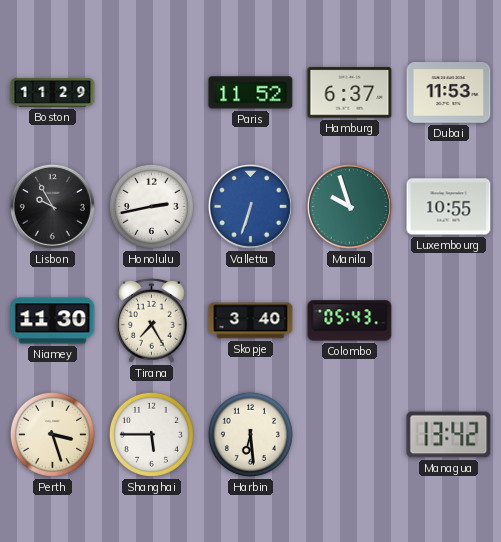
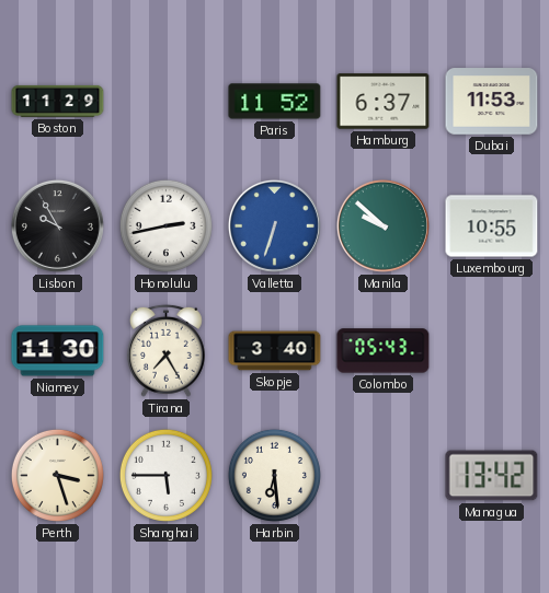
Manila: 9:57 -> 9:52
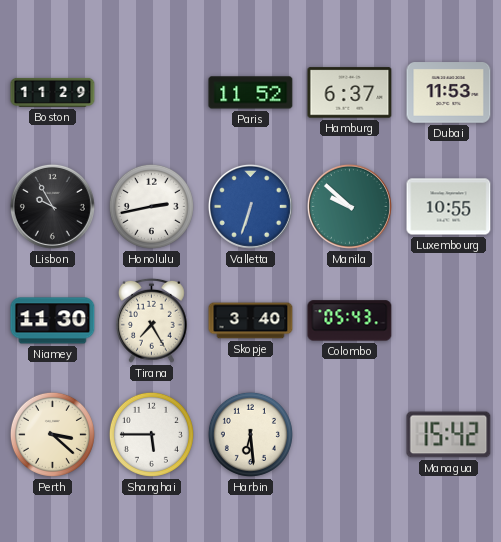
Perth: 3:27 -> 3:22
Managua: 13:42 -> 15:42
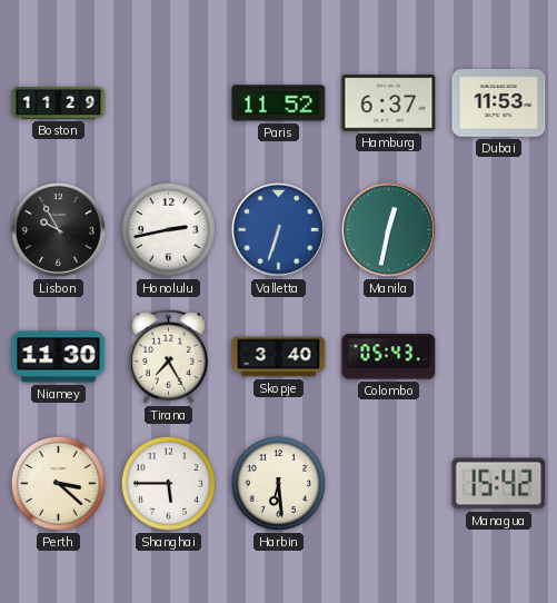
Manila: 9:52 -> 12:32
Luxembourg: 10:55 -> none
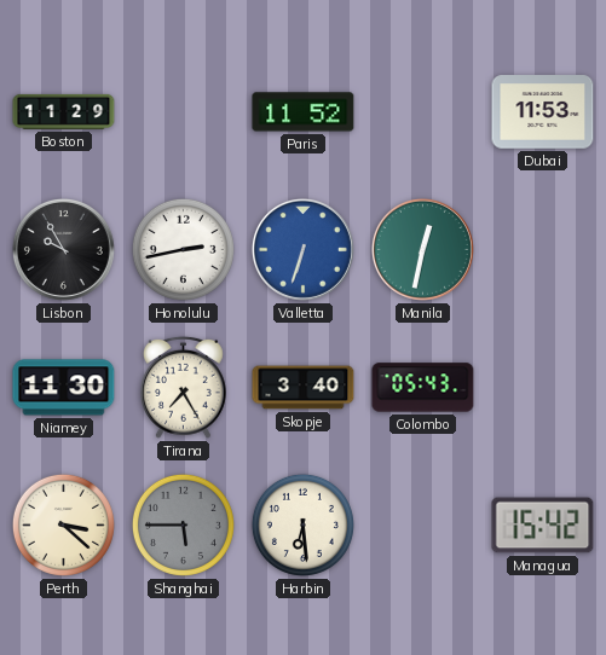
Hamburg: 6:37 -> none
Shanghai dial: white -> grey
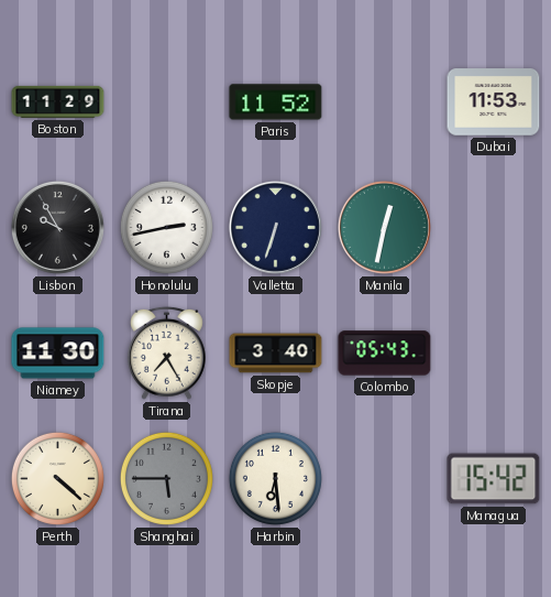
Valletta dial: blue -> navy
Perth: 3:22 -> 4:22
